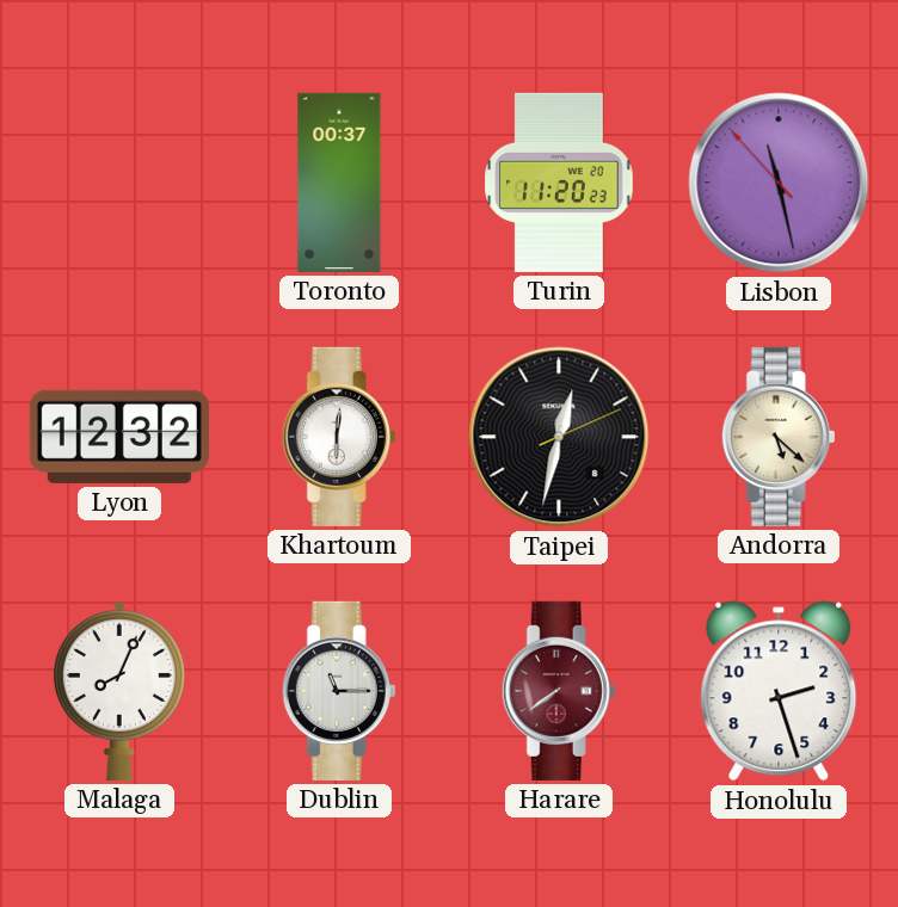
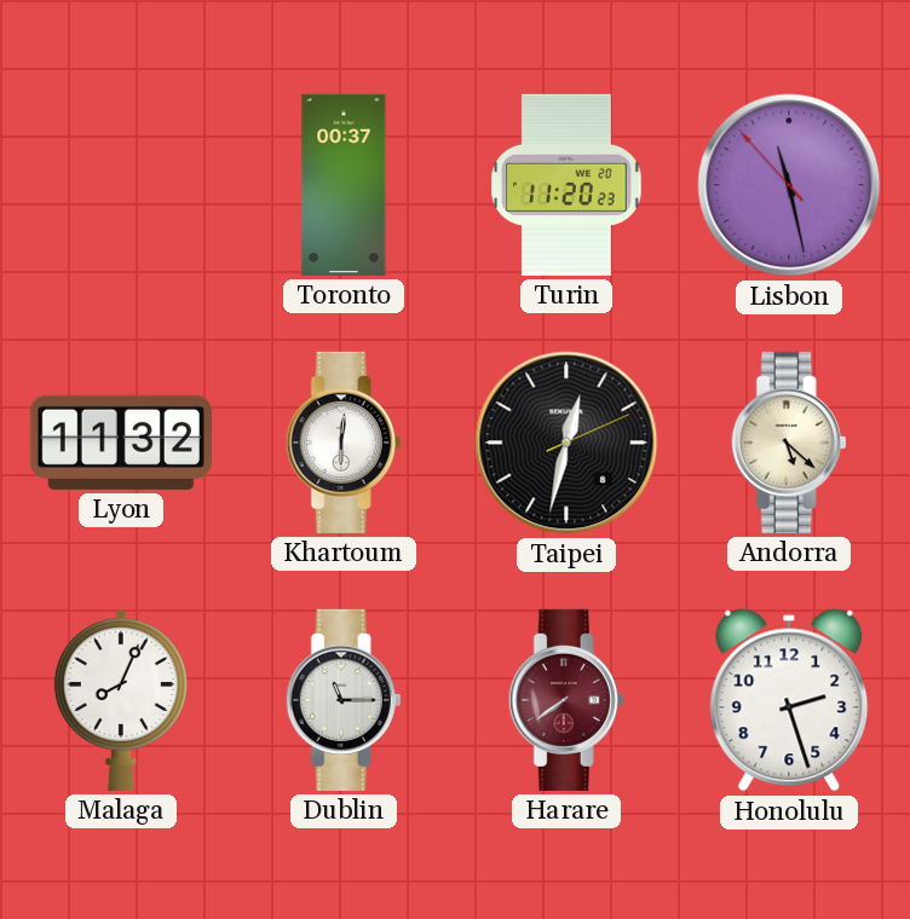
Lyon: 12:32 -> 11:32
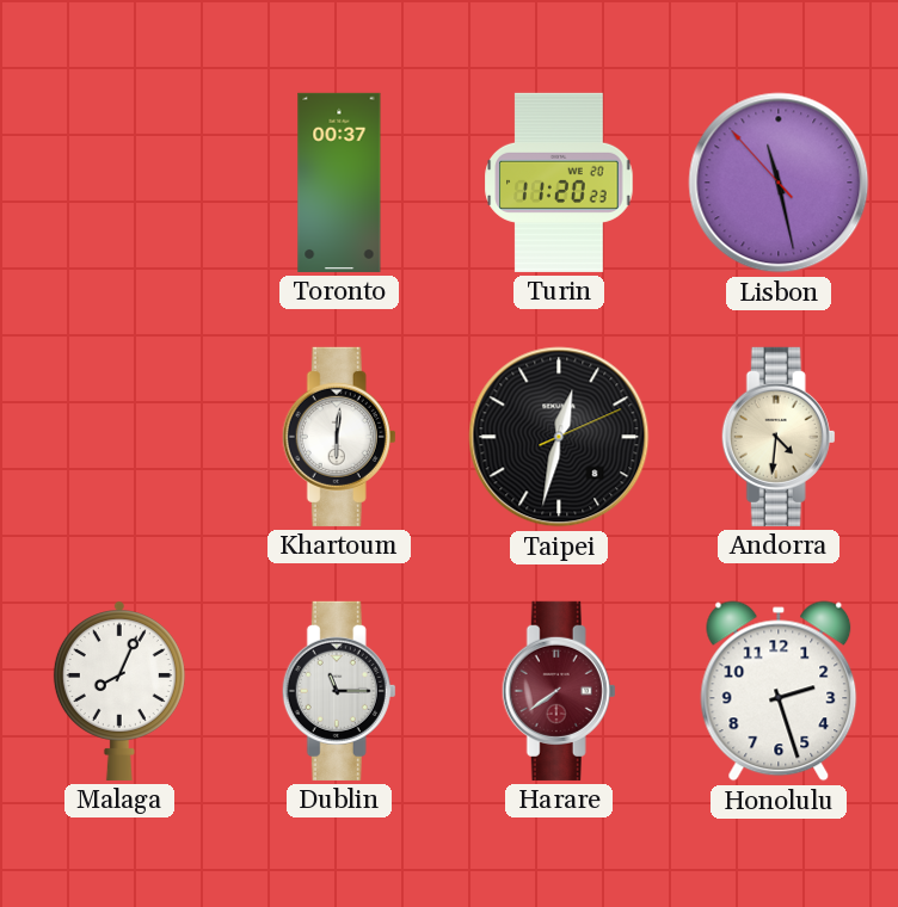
Lyon: 11:32 -> none
Andorra: 5:22 -> 4:31
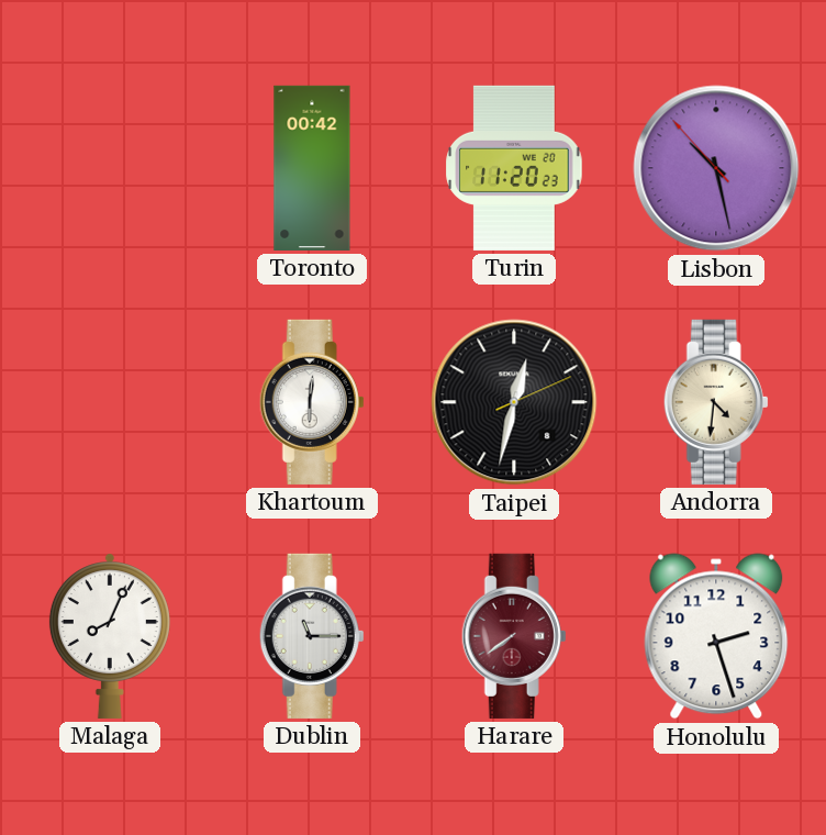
Toronto: 00:37 -> 00:42
Lisbon: 11:27 -> 10:27
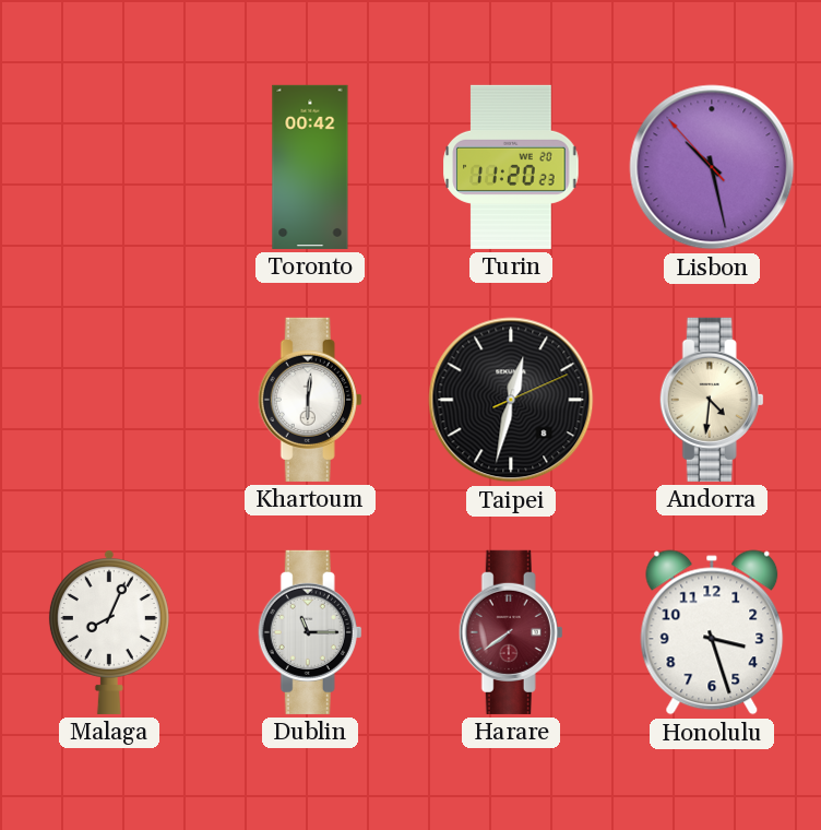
Honolulu: 2:27 -> 3:27
